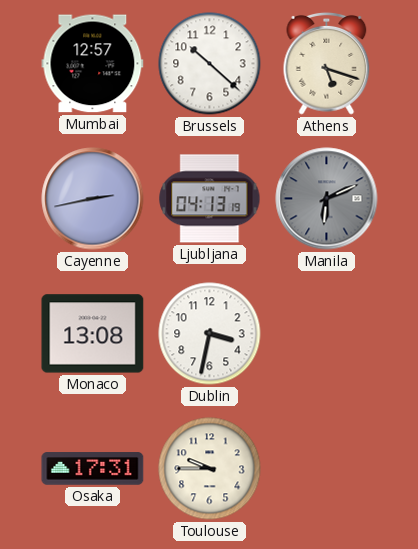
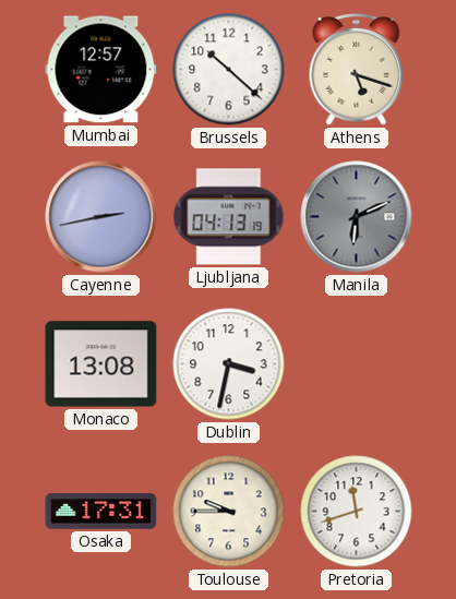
Pretoria: none -> 11:42
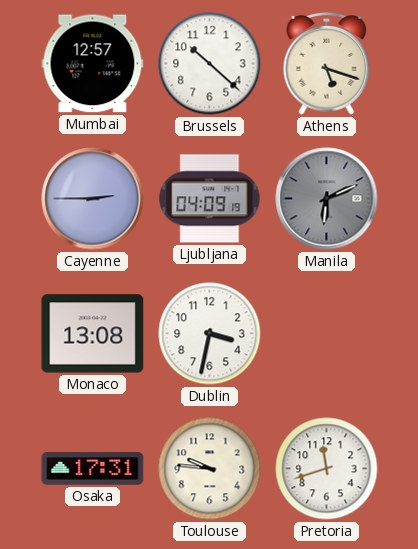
Cayenne: 2:43 -> 2:45
Ljubljana: 04:13 -> 04:09
Toulouse: 9:45 -> 9:46
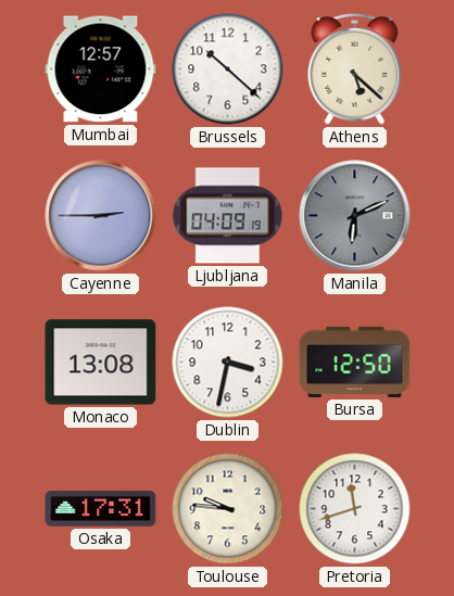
Athens: 5:18 -> 5:22
Bursa: none -> 12:50
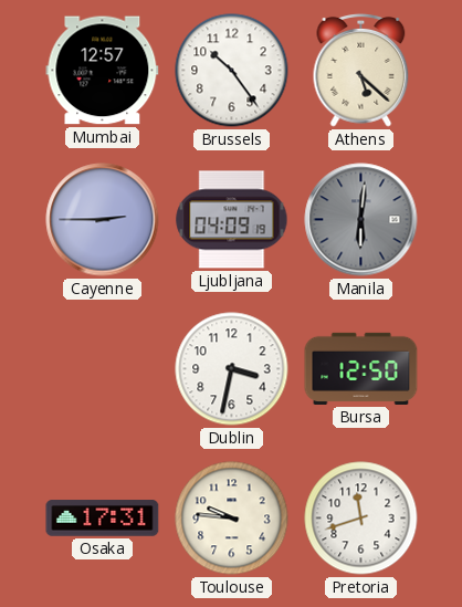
Brussels: 10:22 -> 10:24
Manila: 6:11 -> 6:01
Monaco: 13:08 -> none
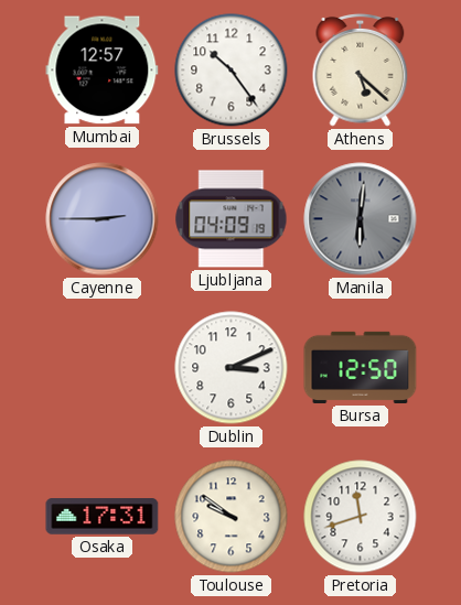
Dublin: 3:32 -> 3:11
Toulouse: 9:46 -> 9:51
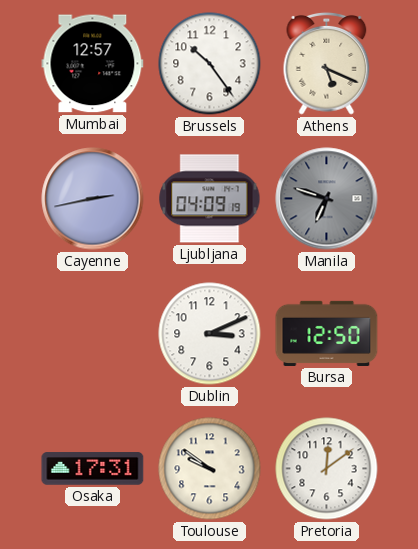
Athens: 5:22 -> 5:19
Cayenne: 2:45 -> 2:43
Manila: 6:01 -> 6:48
Pretoria: 11:42 -> 12:09
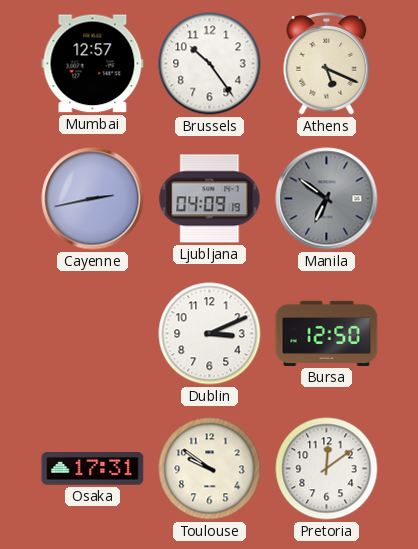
Manila: 6:48 -> 6:51
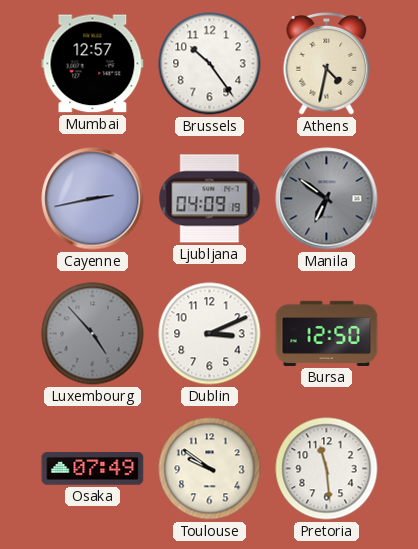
Athens: 5:19 -> 4:32
Luxembourg: none -> 4:53
Osaka: 17:31 -> 07:49
Pretoria: 12:09 -> 11:29
